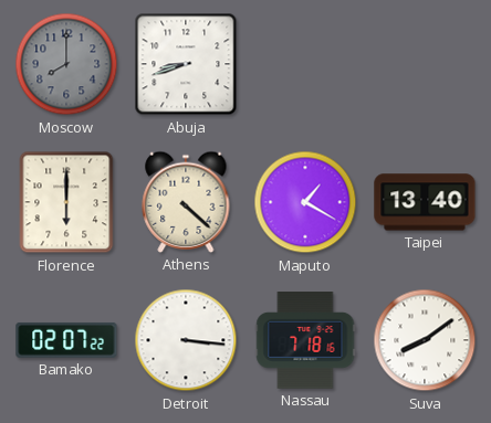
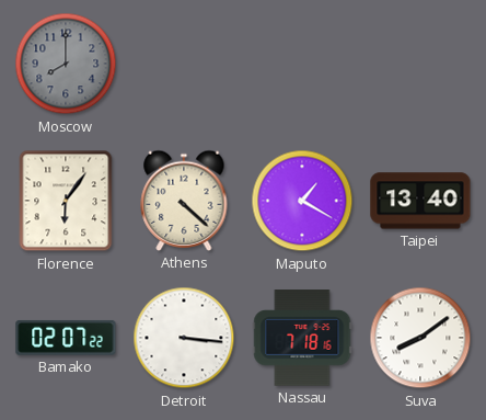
Abuja: 8:42 -> none
Florence: 6:00 -> 6:06
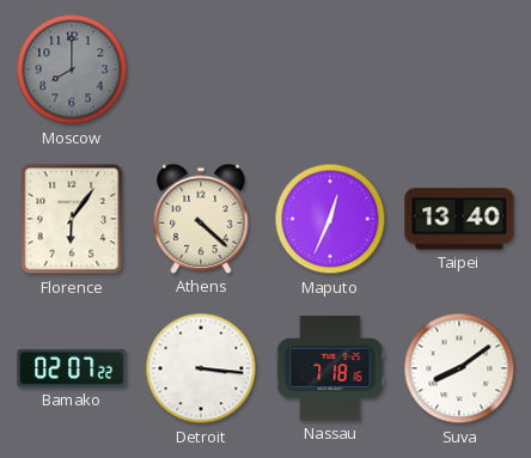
Maputo: 1:20 -> 12:34
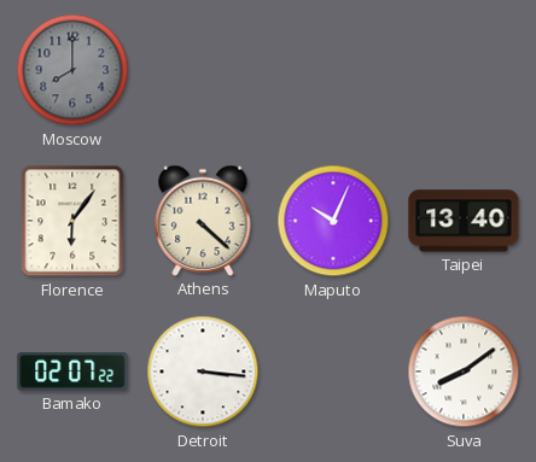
Maputo: 12:34 -> 10:04
Nassau: 7:18 -> none
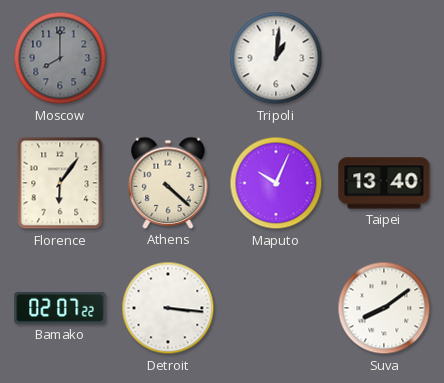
Tripoli: none -> 1:01
